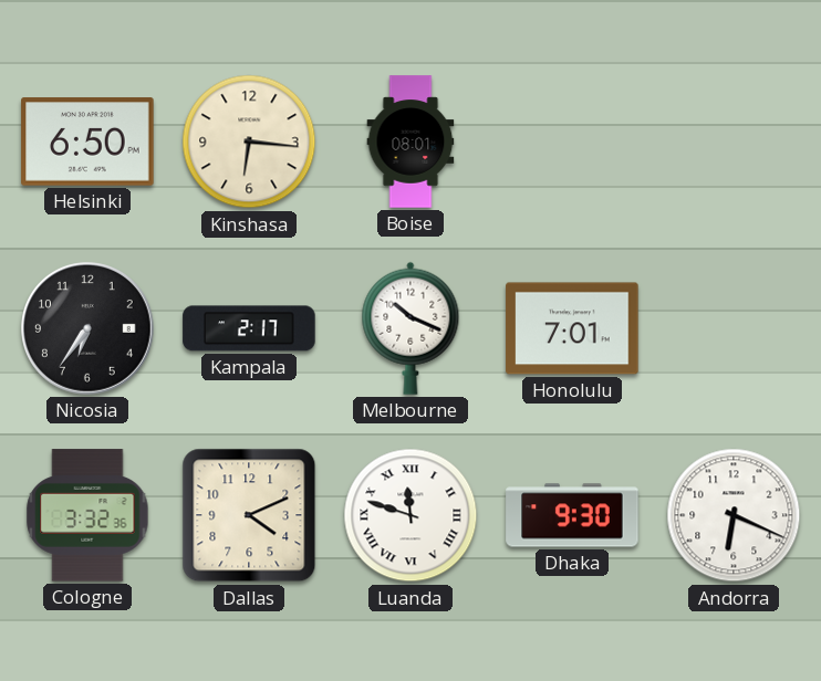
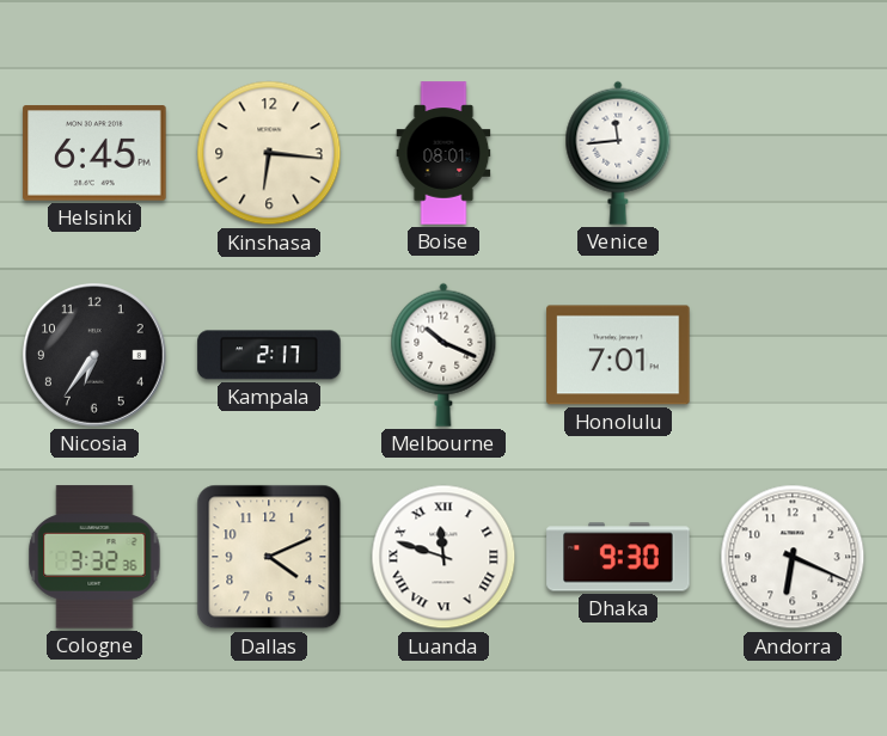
Helsinki: 6:50 -> 6:45
Venice: none -> 11:44
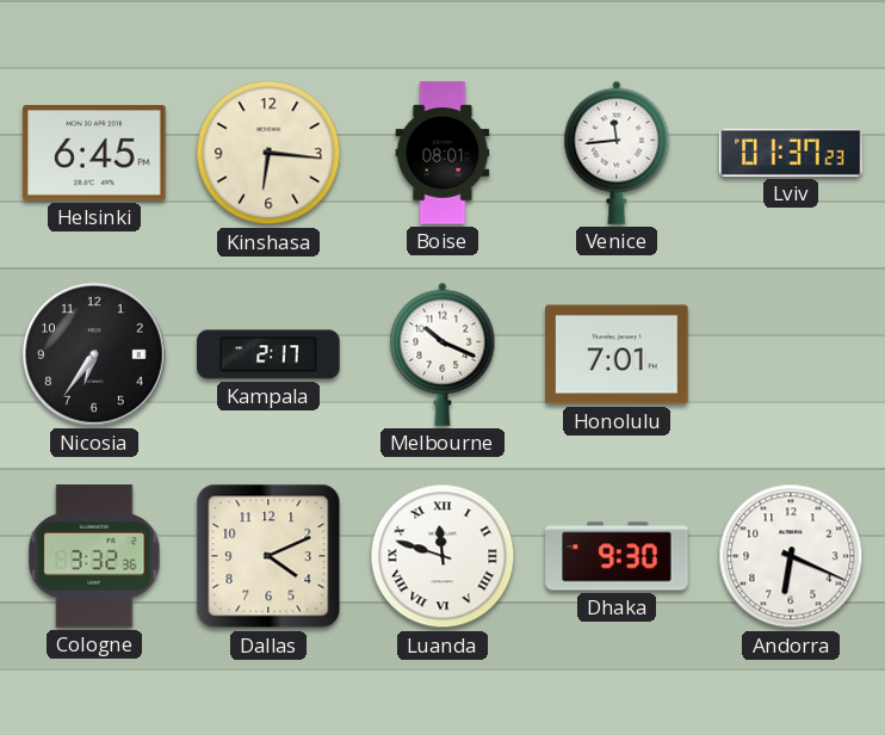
Lviv: none -> 01:37
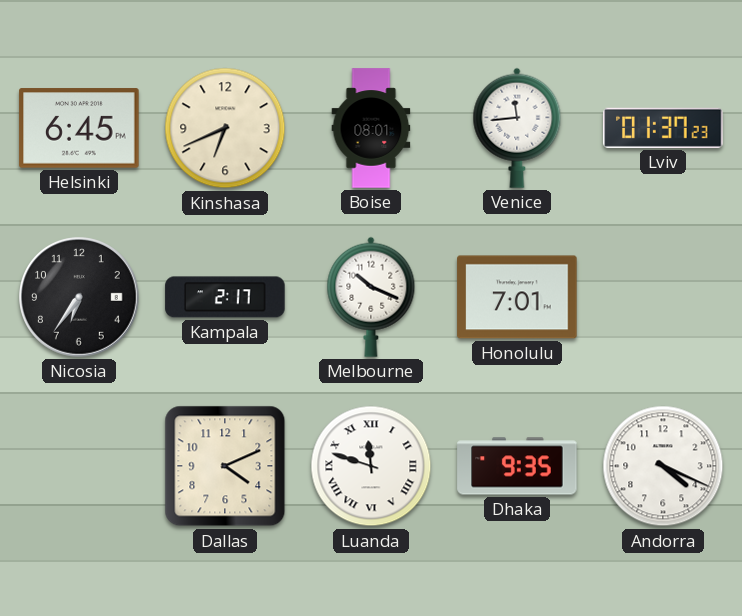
Kinshasa: 6:16 -> 6:41
Cologne: 3:32 -> none
Dhaka: 9:30 -> 9:35
Andorra: 6:19 -> 4:19
